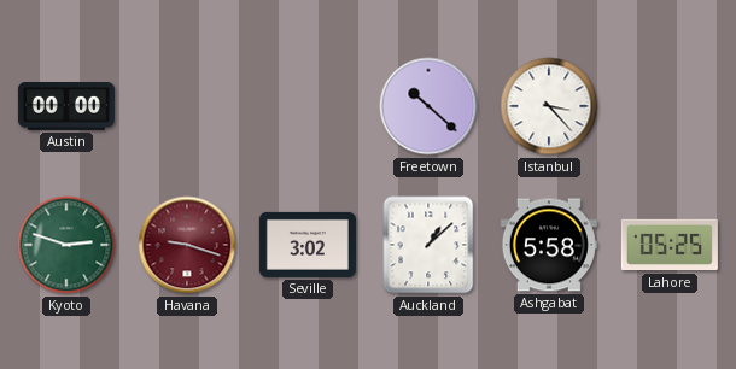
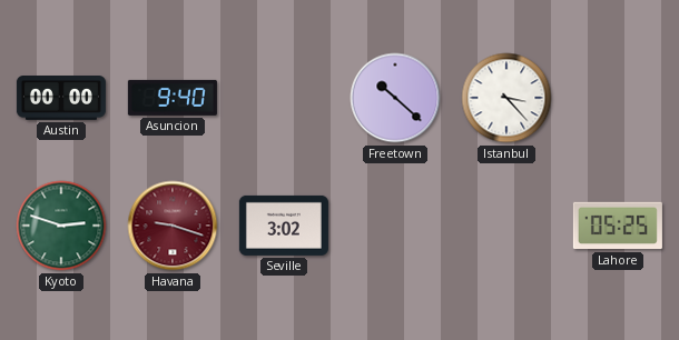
Asuncion: none -> 9:40
Auckland: 1:08 -> none
Ashgabat: 5:58 -> none
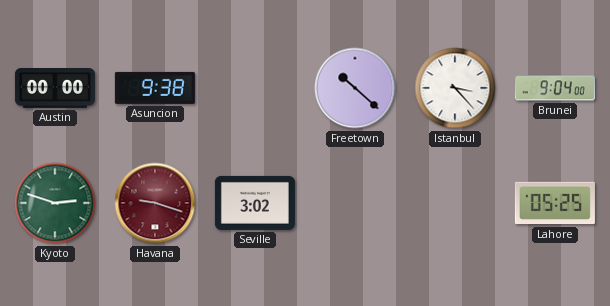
Asuncion: 9:40 -> 9:38
Brunei: none -> 9:04
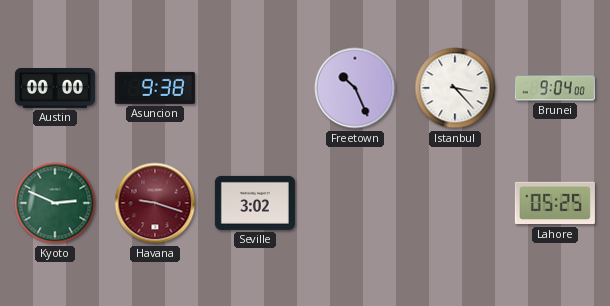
Freetown: 10:22 -> 10:26
Kyoto: 2:48 -> 2:49
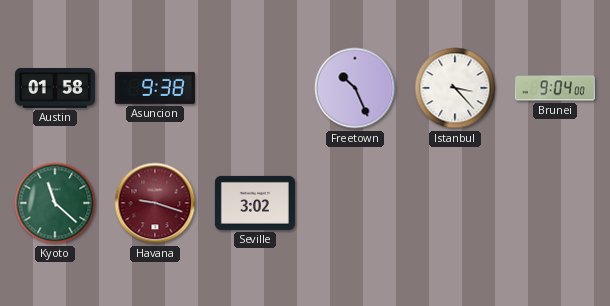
Austin: 00:00 -> 01:58
Kyoto: 2:49 -> 11:22
Lahore: 05:25 -> none
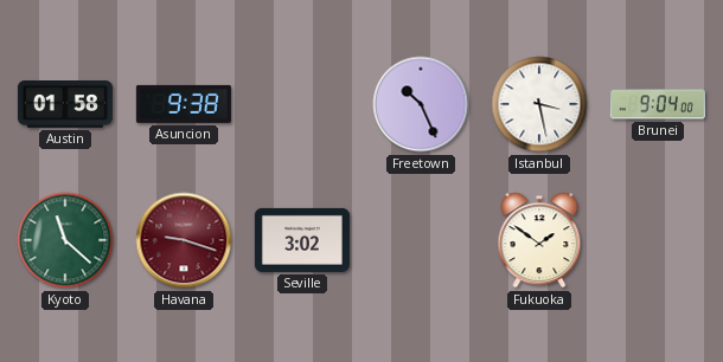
Istanbul: 3:23 -> 3:28
Fukuoka: none -> 1:51
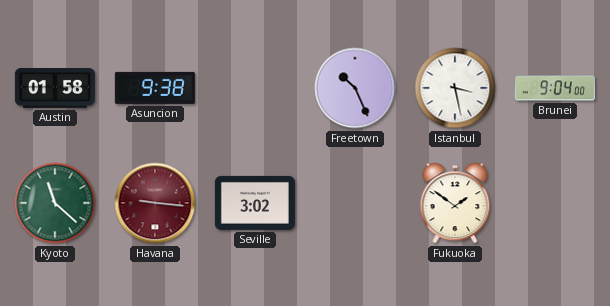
Havana: 9:18 -> 9:16
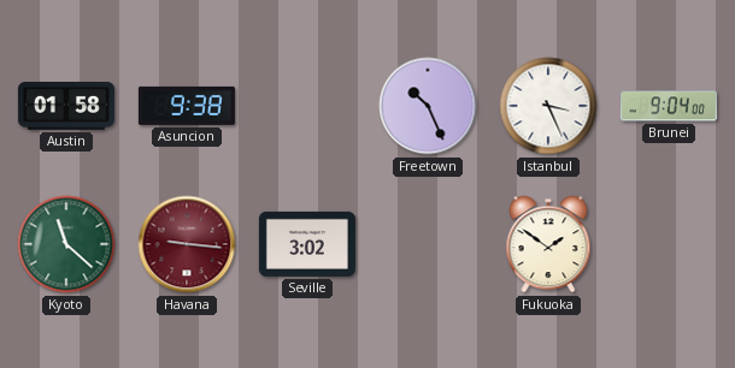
Istanbul: 3:28 -> 3:26
